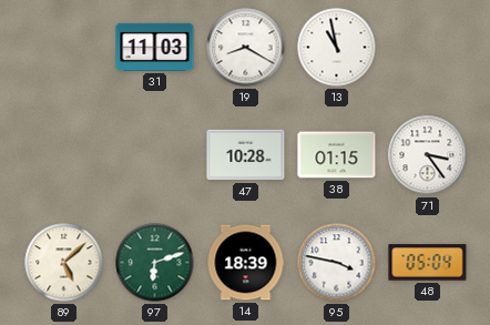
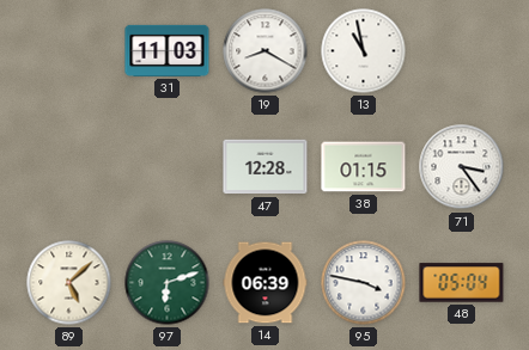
47: 10:28 -> 12:28
14: 18:39 -> 06:39
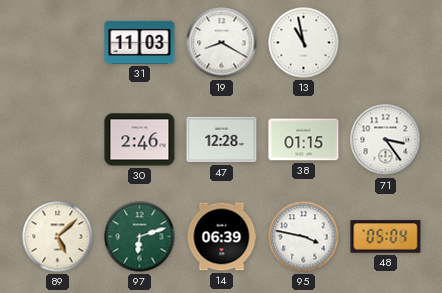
30: none -> 2:46
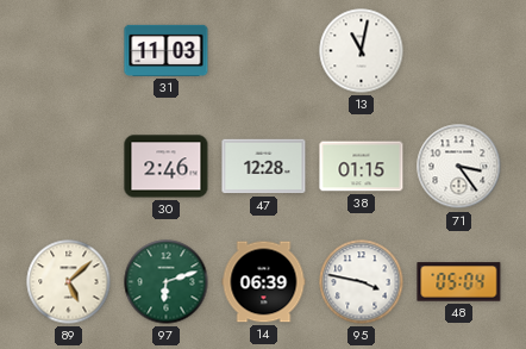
19: 8:20 -> none
13: 10:58 -> 11:02
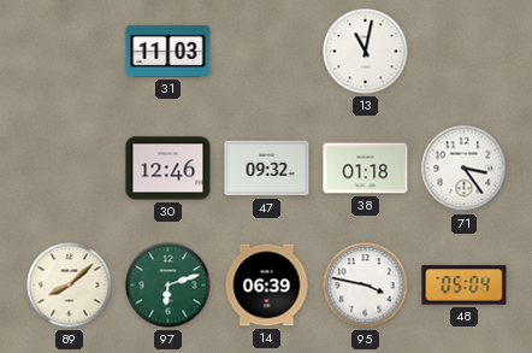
30: 2:46 -> 12:46
47: 12:28 -> 09:32
38: 01:15 -> 01:18
89: 5:08 -> 8:08
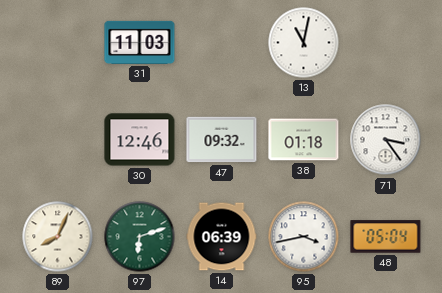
89: 8:08 -> 8:04
95: 3:47 -> 3:43
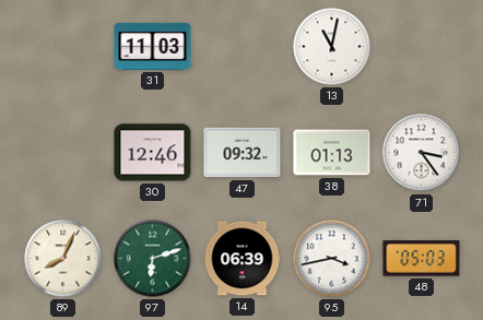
38: 01:18 -> 01:13
48: 05:04 -> 05:03
